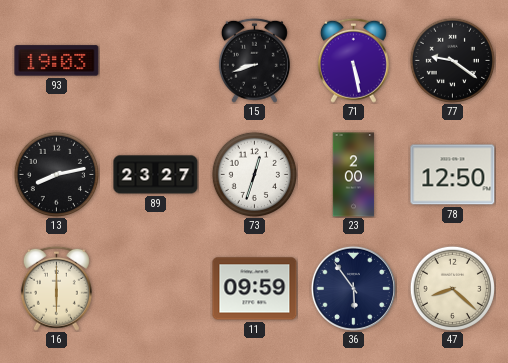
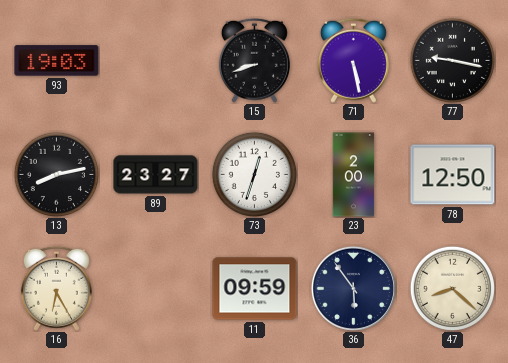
77: 9:21 -> 9:17
16: 6:00 -> 6:25
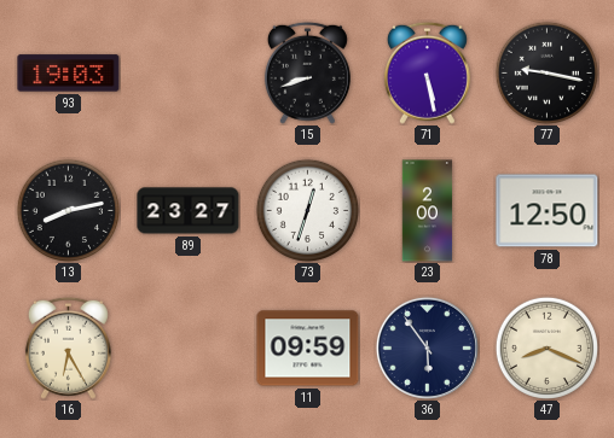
47: 8:22 -> 8:19
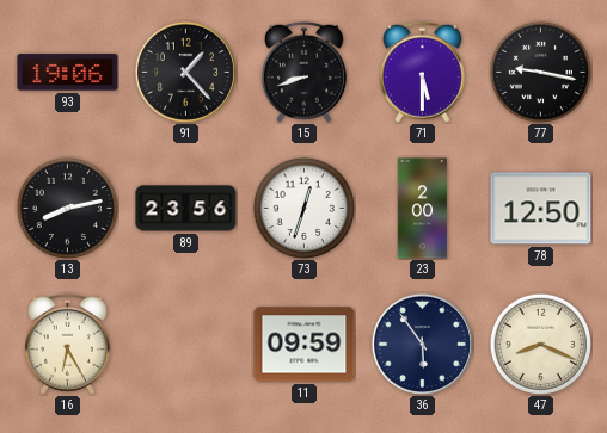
93: 19:03 -> 19:06
91: none -> 1:23
71: 5:28 -> 5:30
89: 23:27 -> 23:56
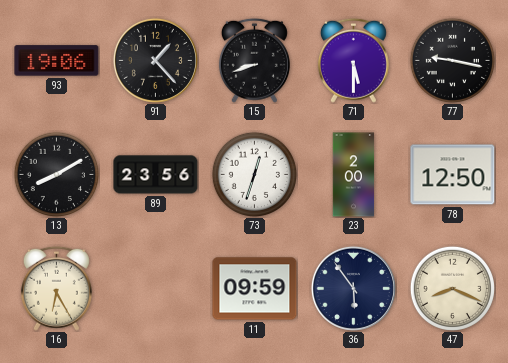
13: 8:13 -> 8:10
